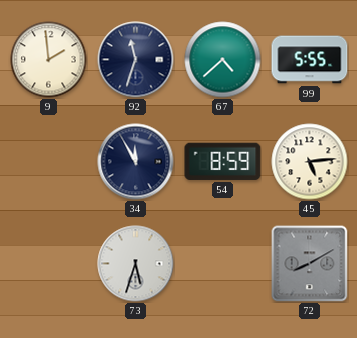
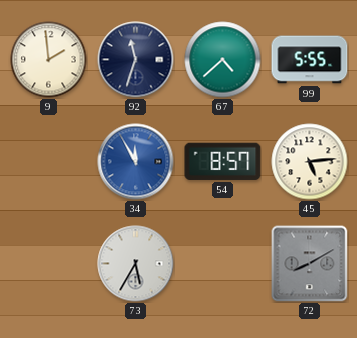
34 dial: navy -> blue
54: 8:59 -> 8:57
73: 5:33 -> 5:35
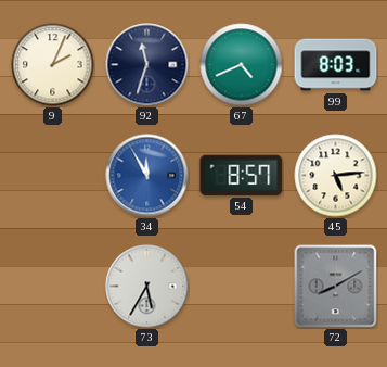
9: 1:59 -> 2:04
67: 4:38 -> 4:41
99: 5:55 -> 8:03
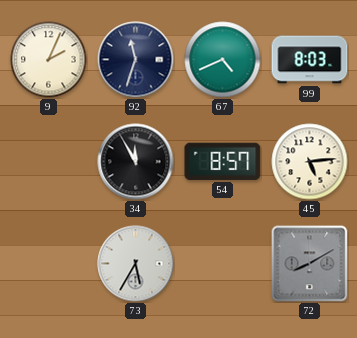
34 dial: blue -> black
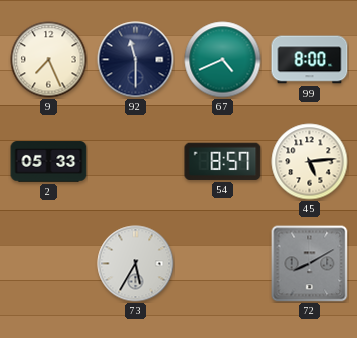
9: 2:04 -> 7:26
92: 11:33 -> 11:30
99: 8:03 -> 8:00
2: none -> 05:33
34: 11:55 -> none
